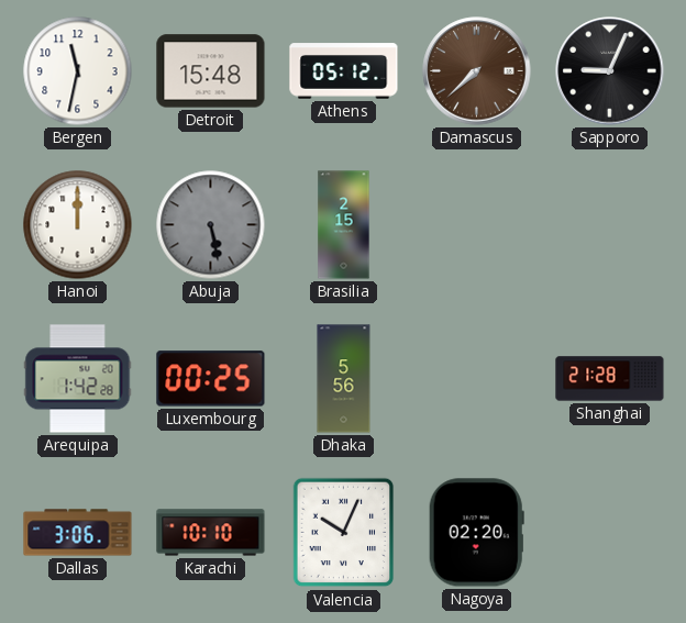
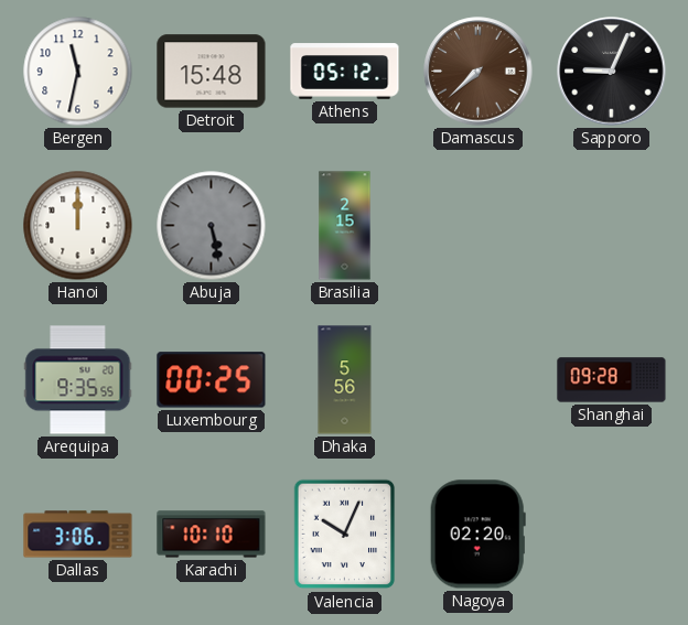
Arequipa: 1:42 -> 9:35
Shanghai: 21:28 -> 09:28
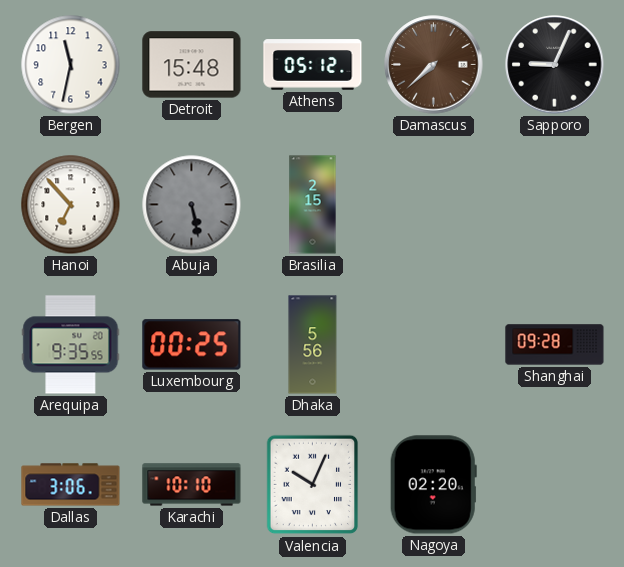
Hanoi: 12:00 -> 6:53
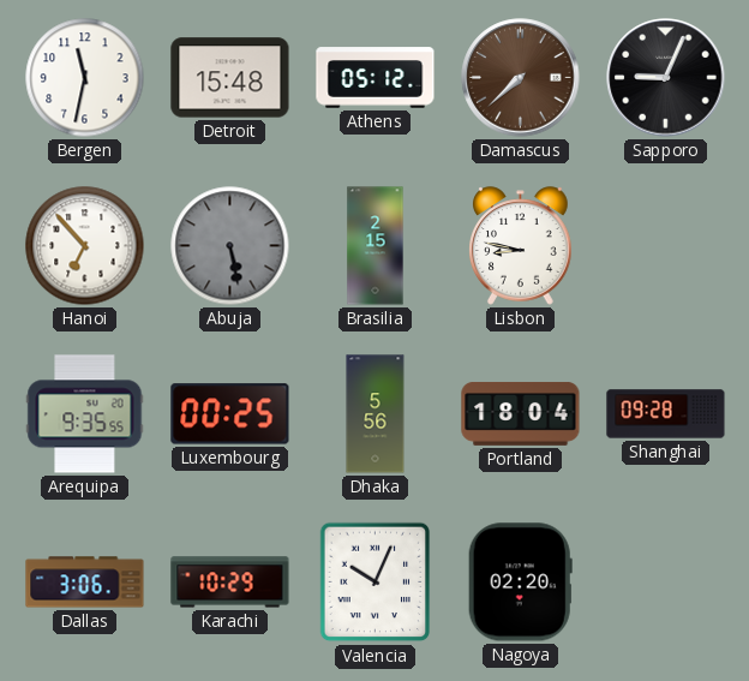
Lisbon: none -> 8:47
Portland: none -> 18:04
Karachi: 10:10 -> 10:29
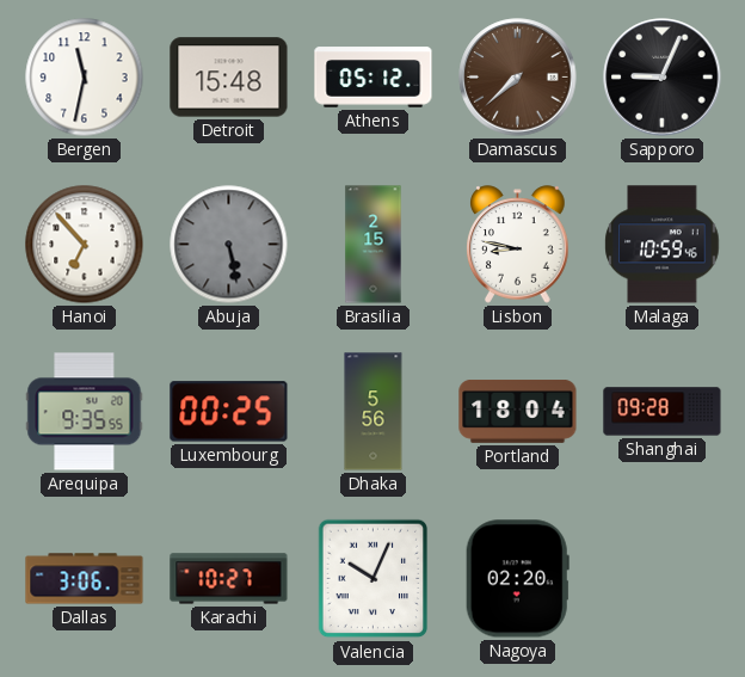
Malaga: none -> 10:59
Karachi: 10:29 -> 10:27
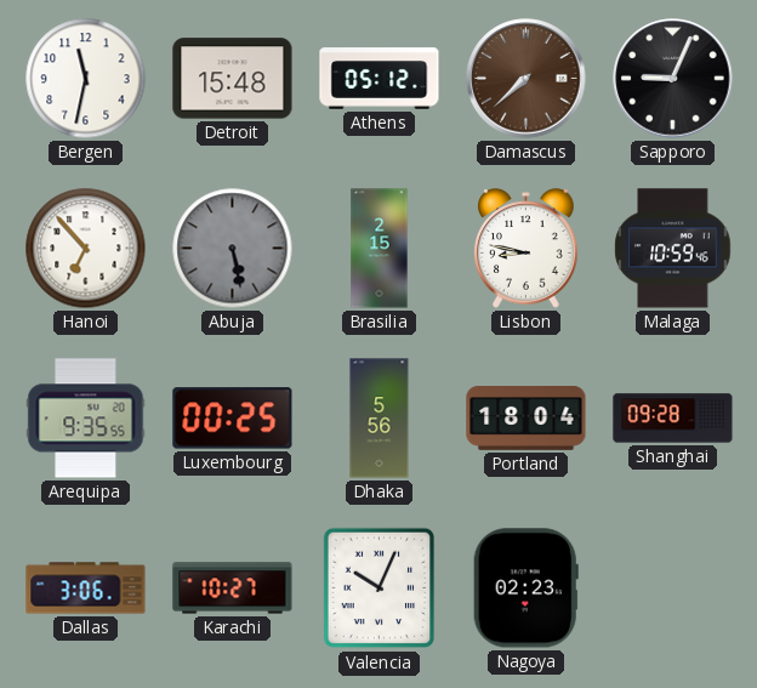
Nagoya: 02:20 -> 02:23
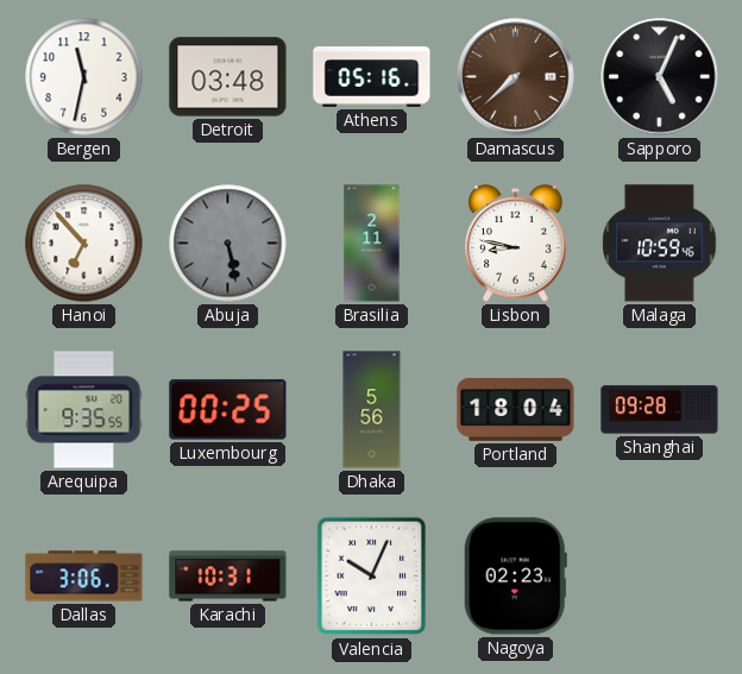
Detroit: 15:48 -> 03:48
Athens: 05:12 -> 05:16
Sapporo: 9:04 -> 5:04
Brasilia: 2:15 -> 2:11
Karachi: 10:27 -> 10:31
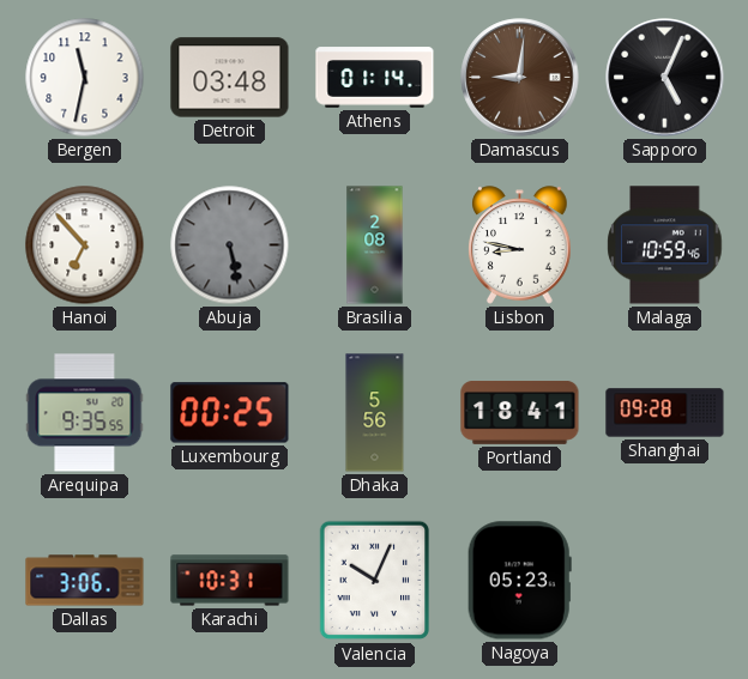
Athens: 05:16 -> 01:14
Damascus: 7:38 -> 9:01
Brasilia: 2:11 -> 2:08
Portland: 18:04 -> 18:41
Nagoya: 02:23 -> 05:23
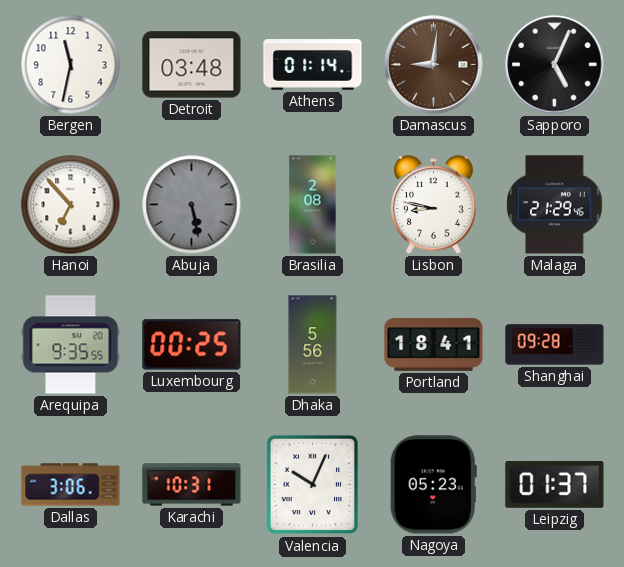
Malaga: 10:59 -> 21:29
Leipzig: none -> 01:37
